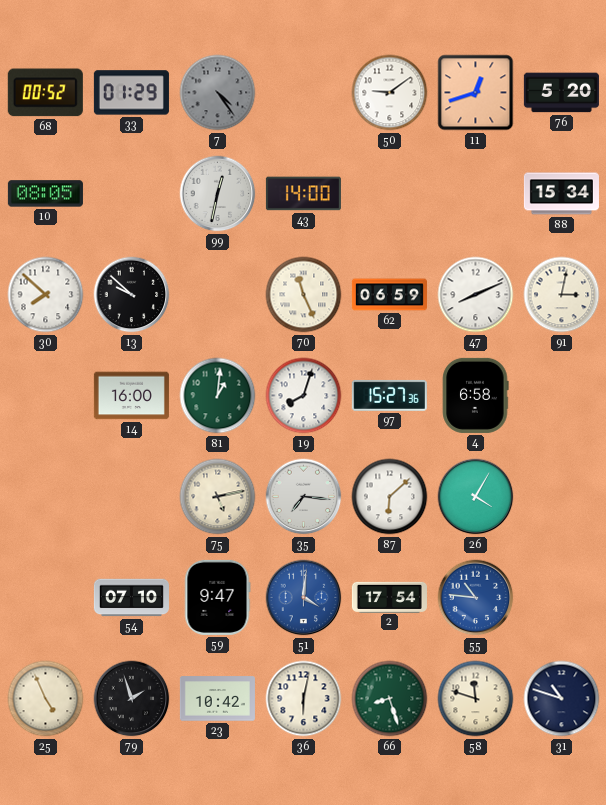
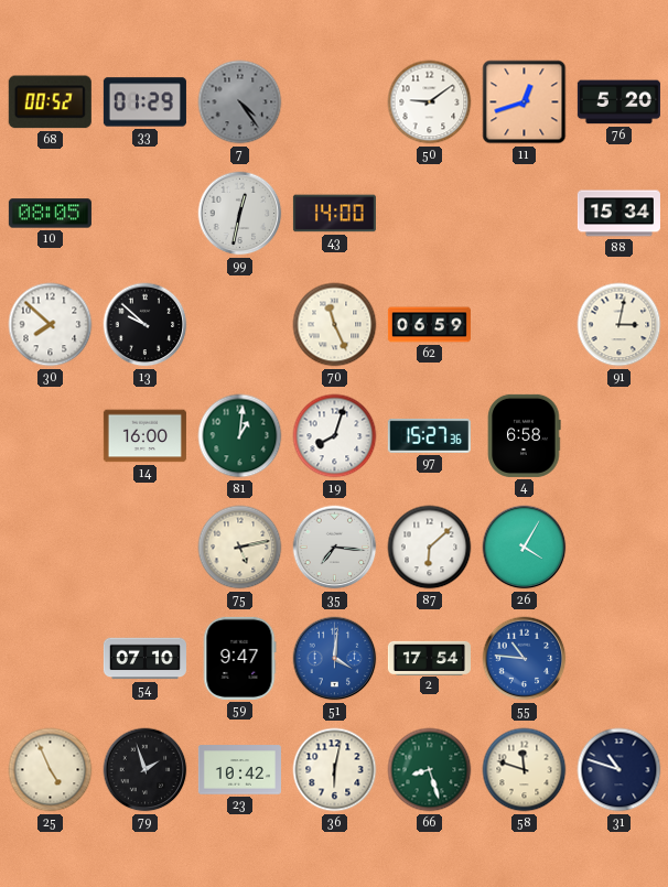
47: 8:11 -> none
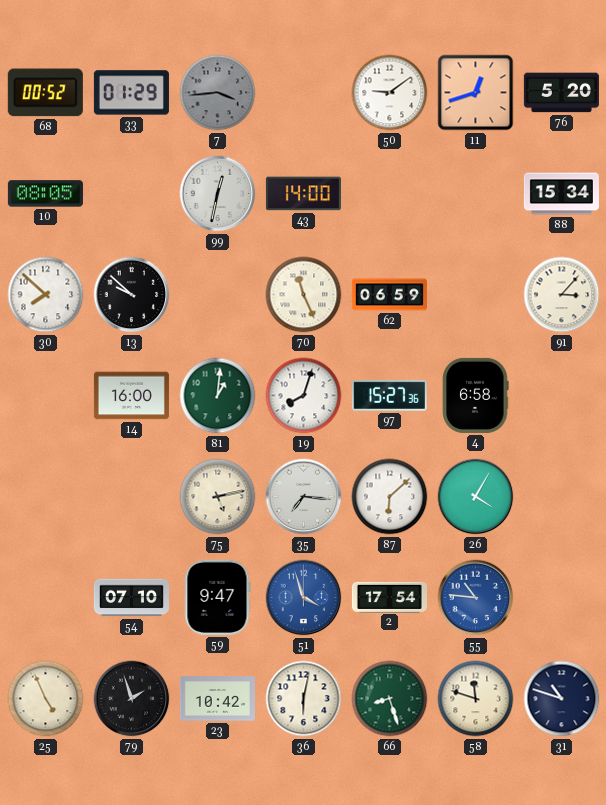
7: 4:24 -> 3:44
91: 3:02 -> 3:07
51: 4:01 -> 3:57
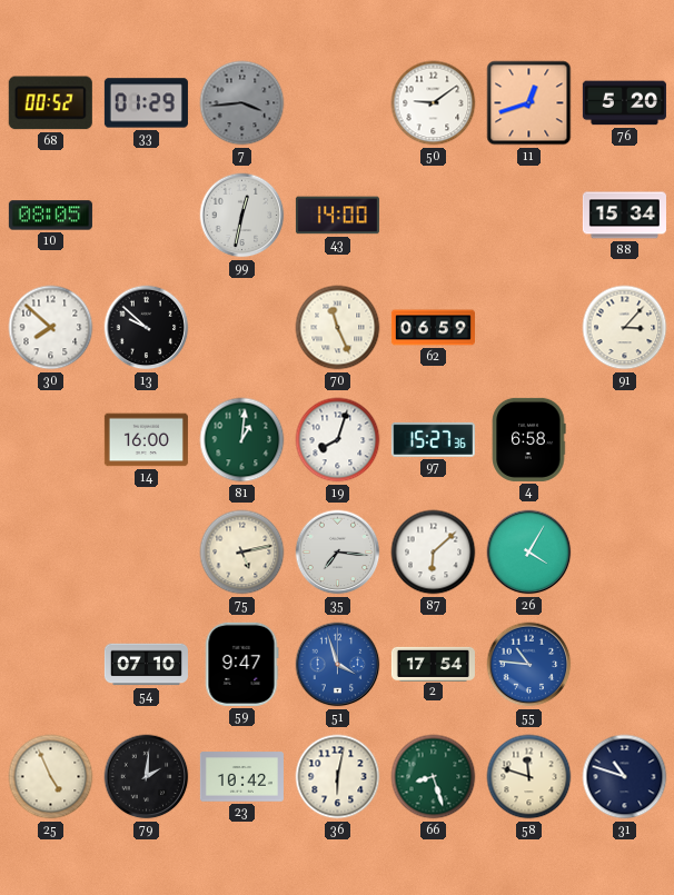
79: 1:57 -> 2:01
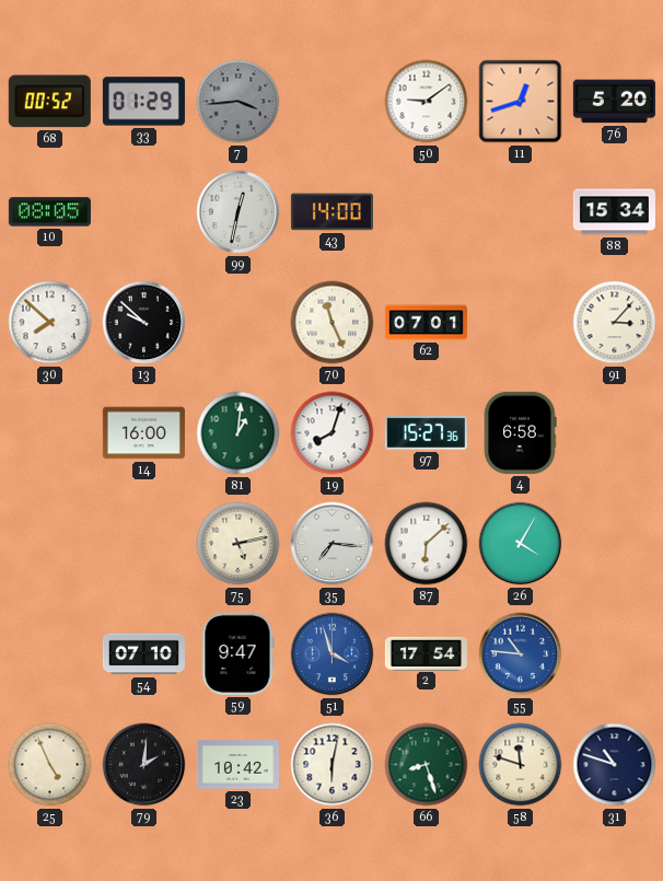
62: 06:59 -> 07:01
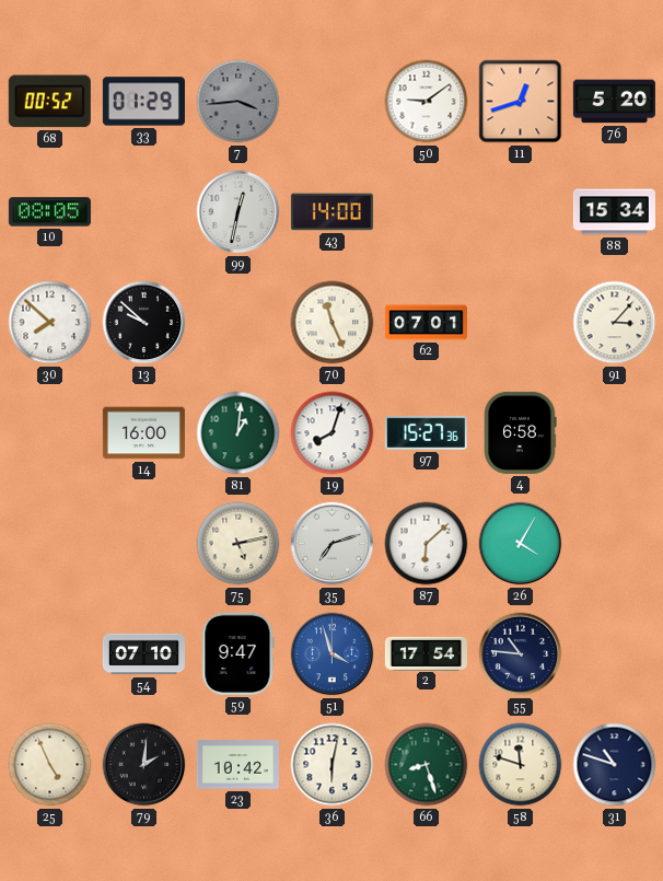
35: 7:16 -> 7:12
55 dial: blue -> navy
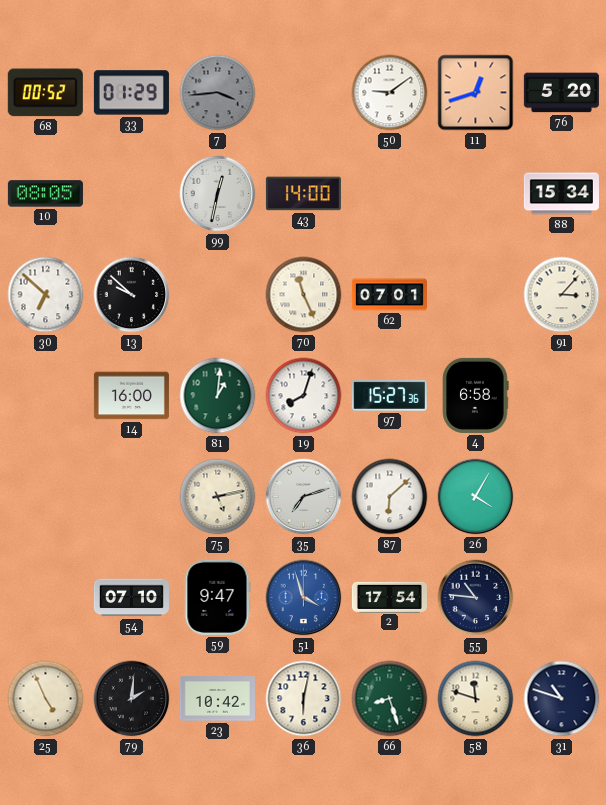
30: 7:52 -> 6:52
